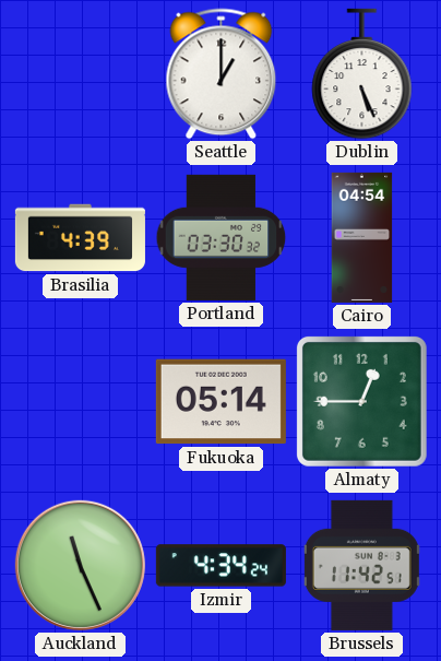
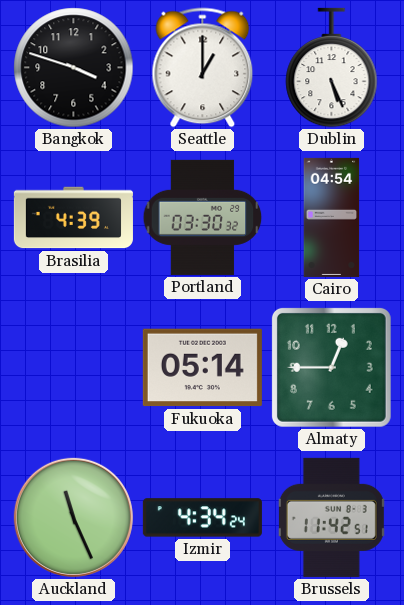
Bangkok: none -> 3:48
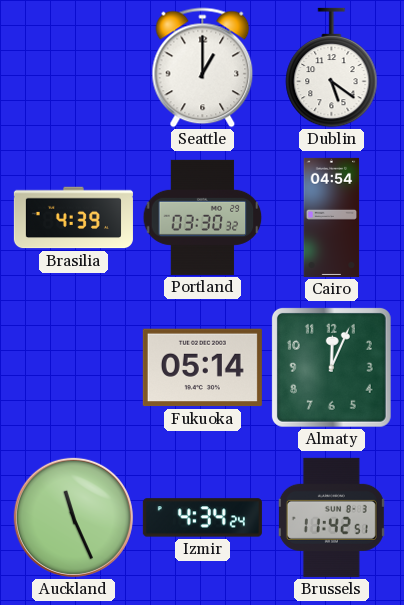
Bangkok: 3:48 -> none
Dublin: 5:26 -> 5:21
Almaty: 12:45 -> 12:04
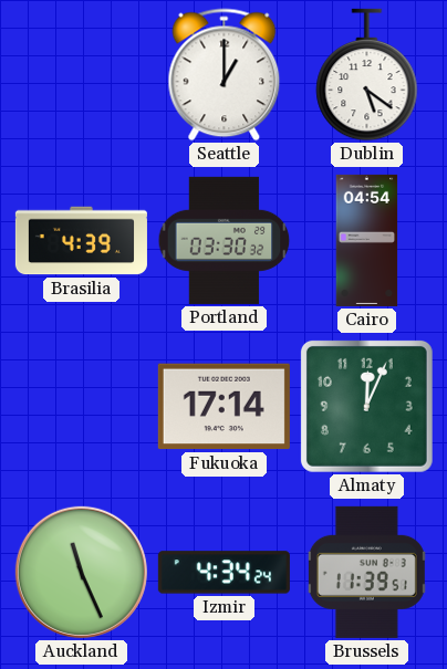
Fukuoka: 05:14 -> 17:14
Brussels: 11:42 -> 11:39
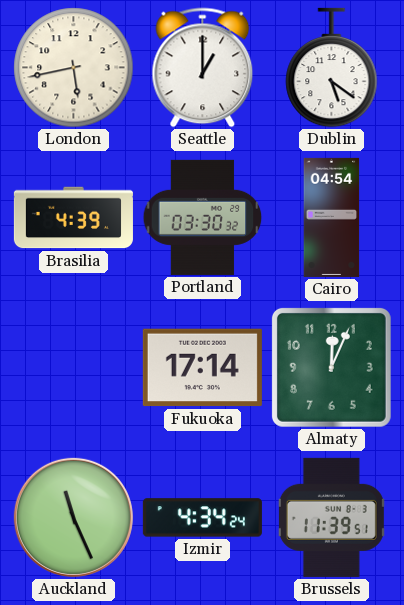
London: none -> 5:43
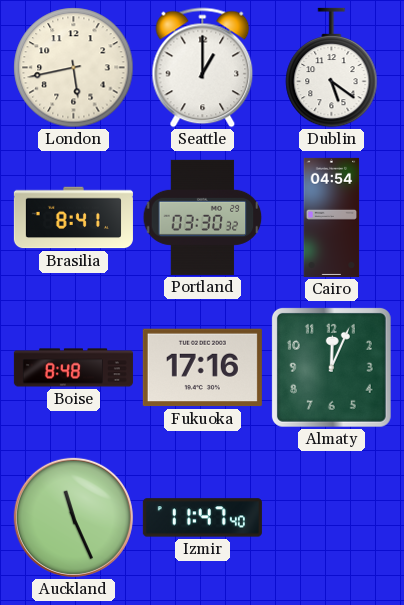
Brasilia: 4:39 -> 8:41
Boise: none -> 8:48
Fukuoka: 17:14 -> 17:16
Izmir: 4:34 -> 11:47
Brussels: 11:39 -> none
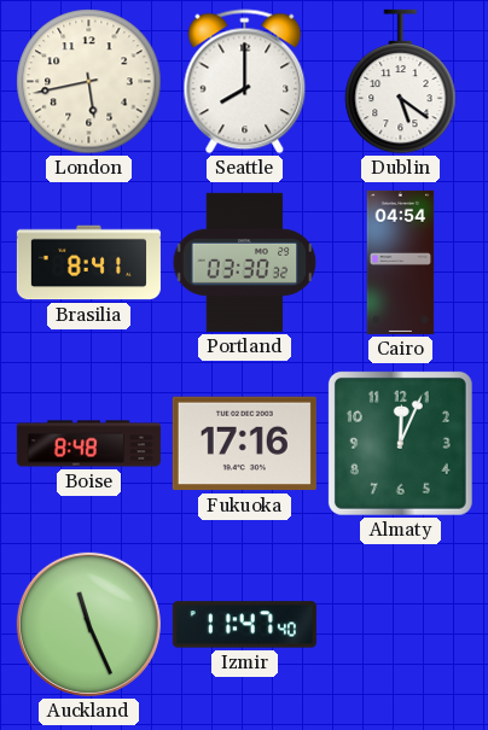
Seattle: 1:00 -> 8:00
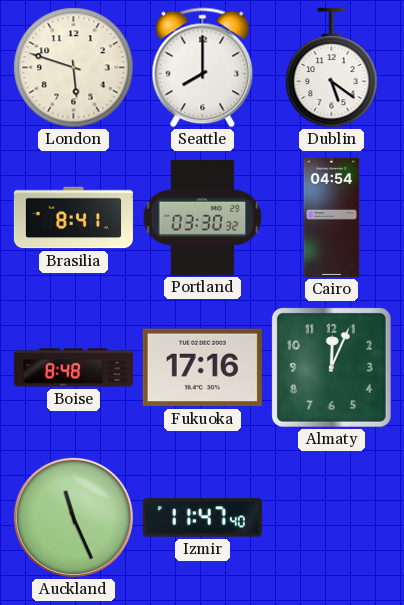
London: 5:43 -> 5:48
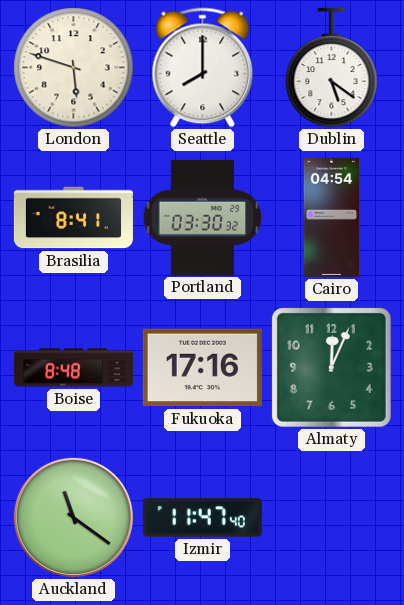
Auckland: 11:26 -> 11:21
